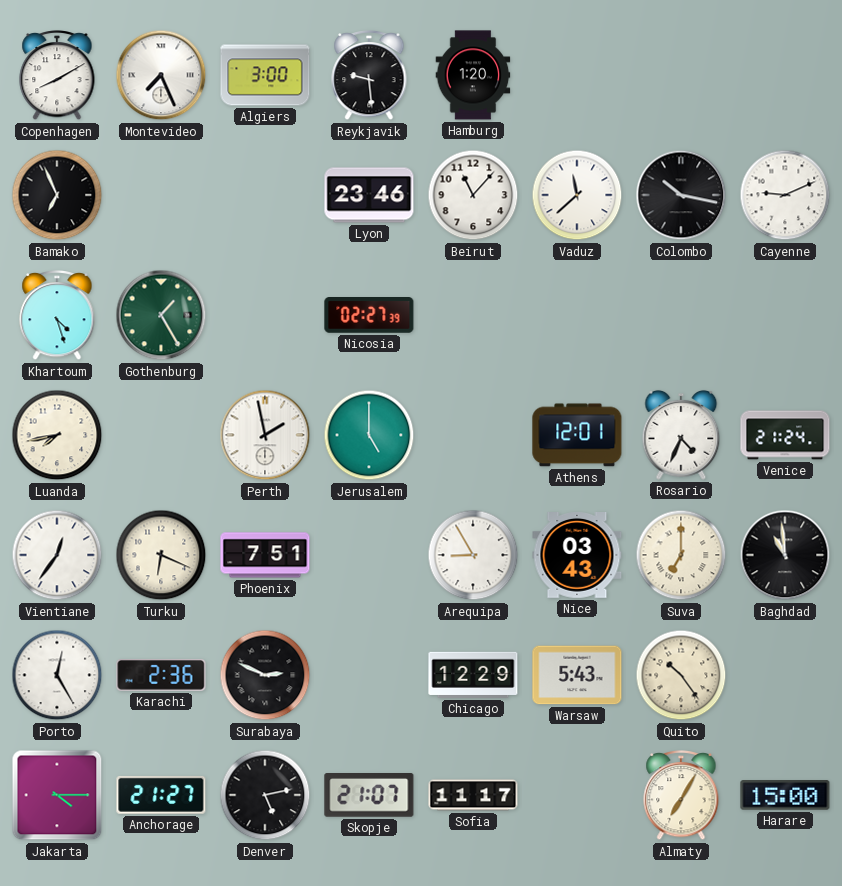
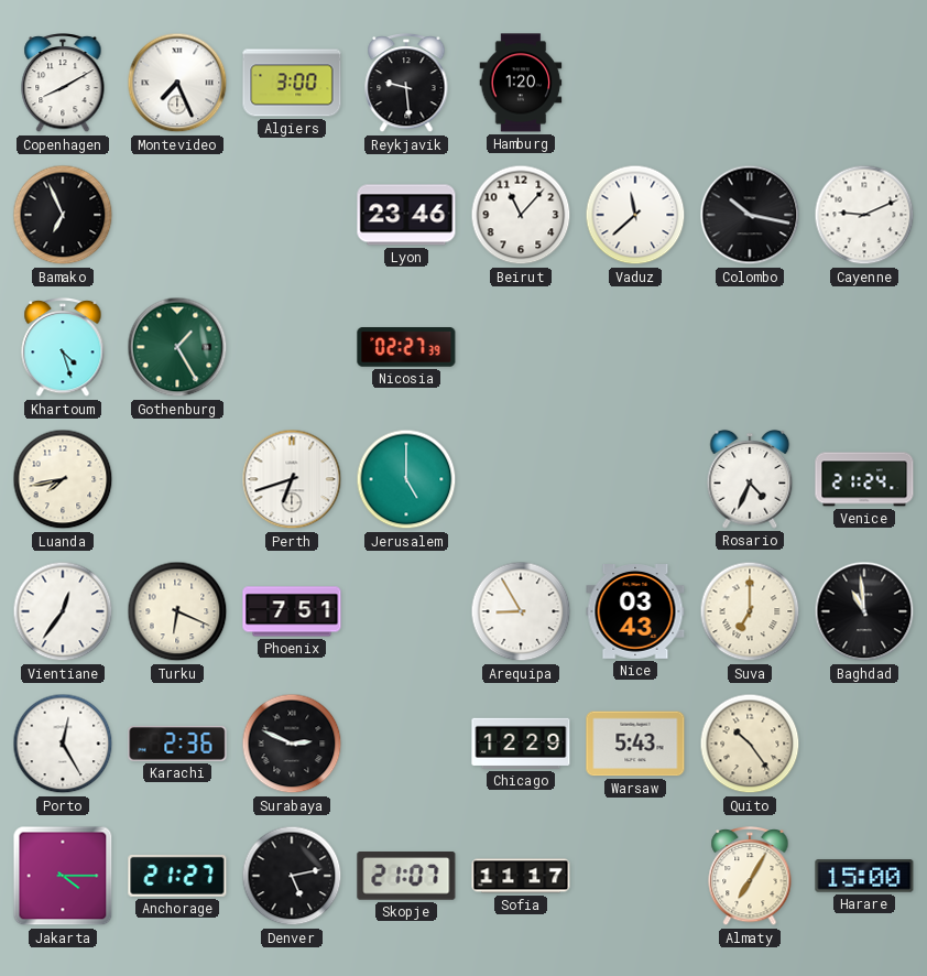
Perth: 1:58 -> 6:42
Athens: 12:01 -> none
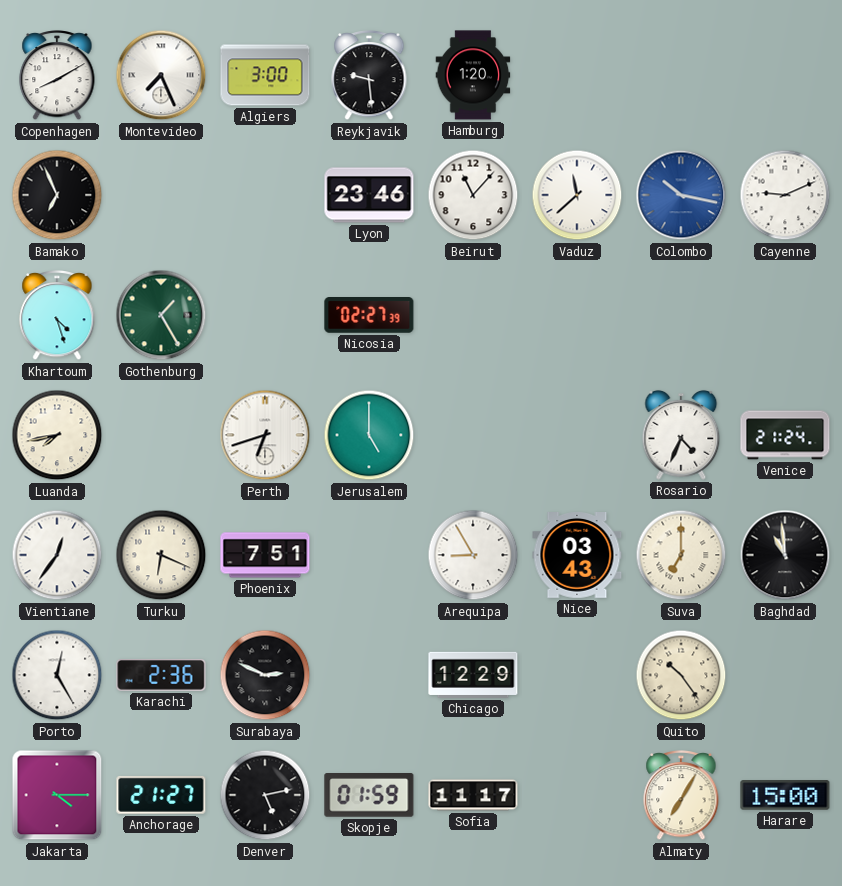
Colombo dial: black -> blue
Warsaw: 5:43 -> none
Skopje: 21:07 -> 01:59
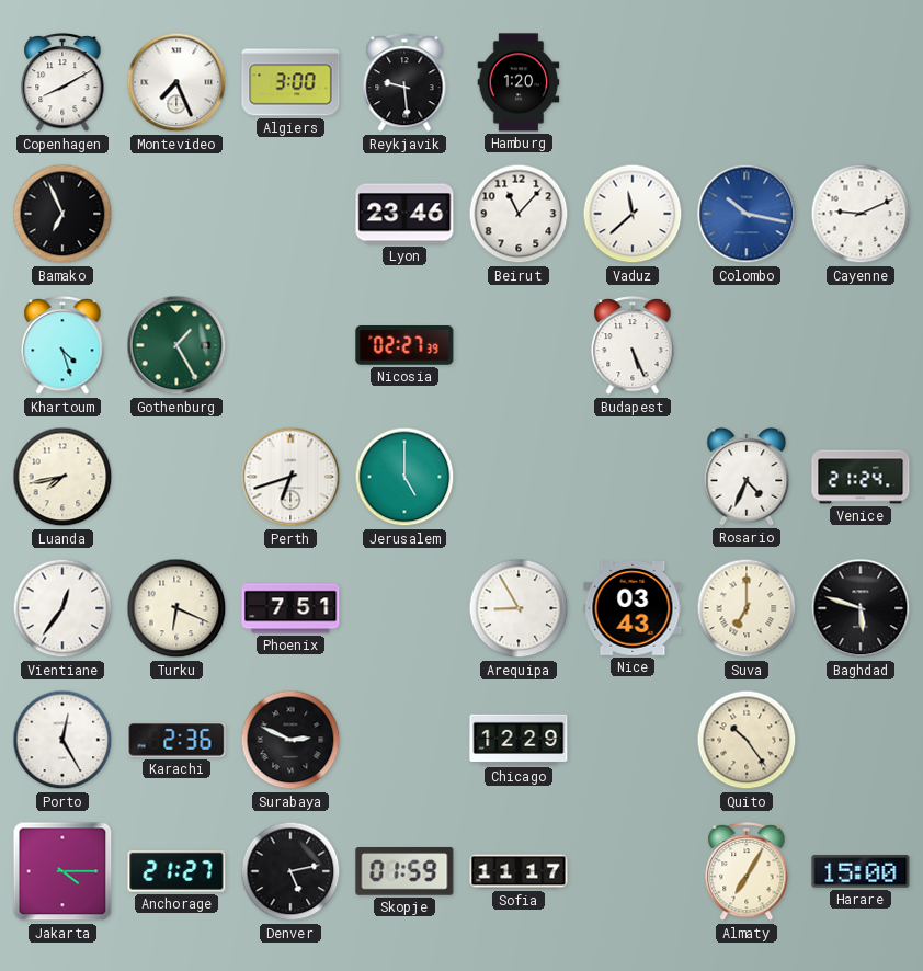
Budapest: none -> 5:26
Baghdad: 10:59 -> 5:48
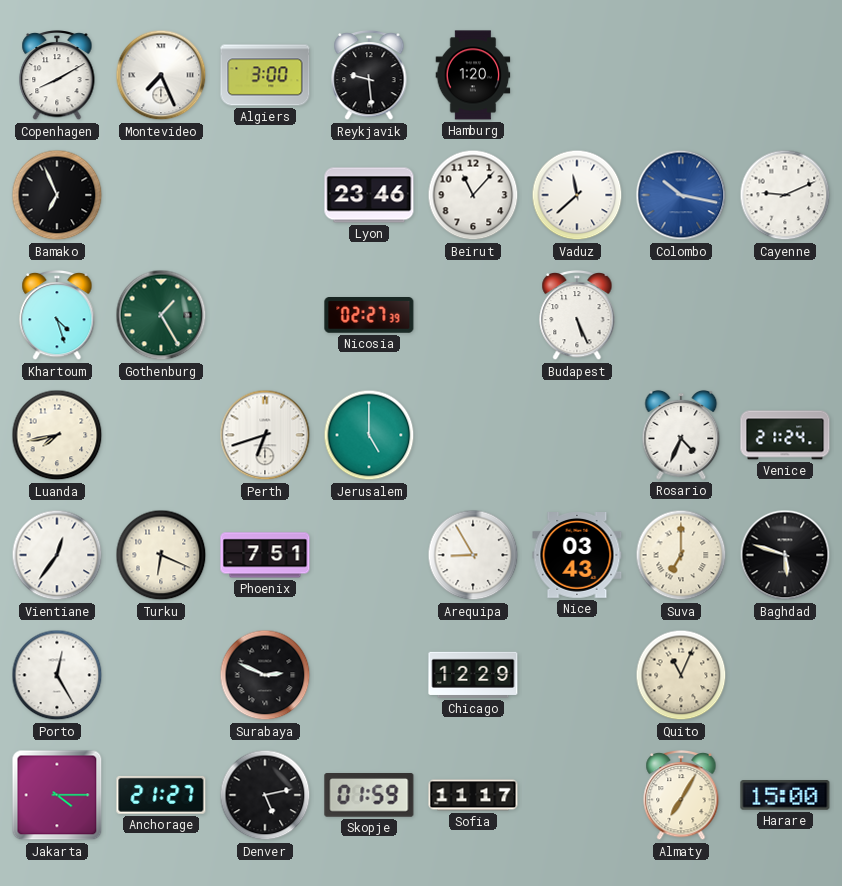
Karachi: 2:36 -> none
Quito: 10:24 -> 11:04
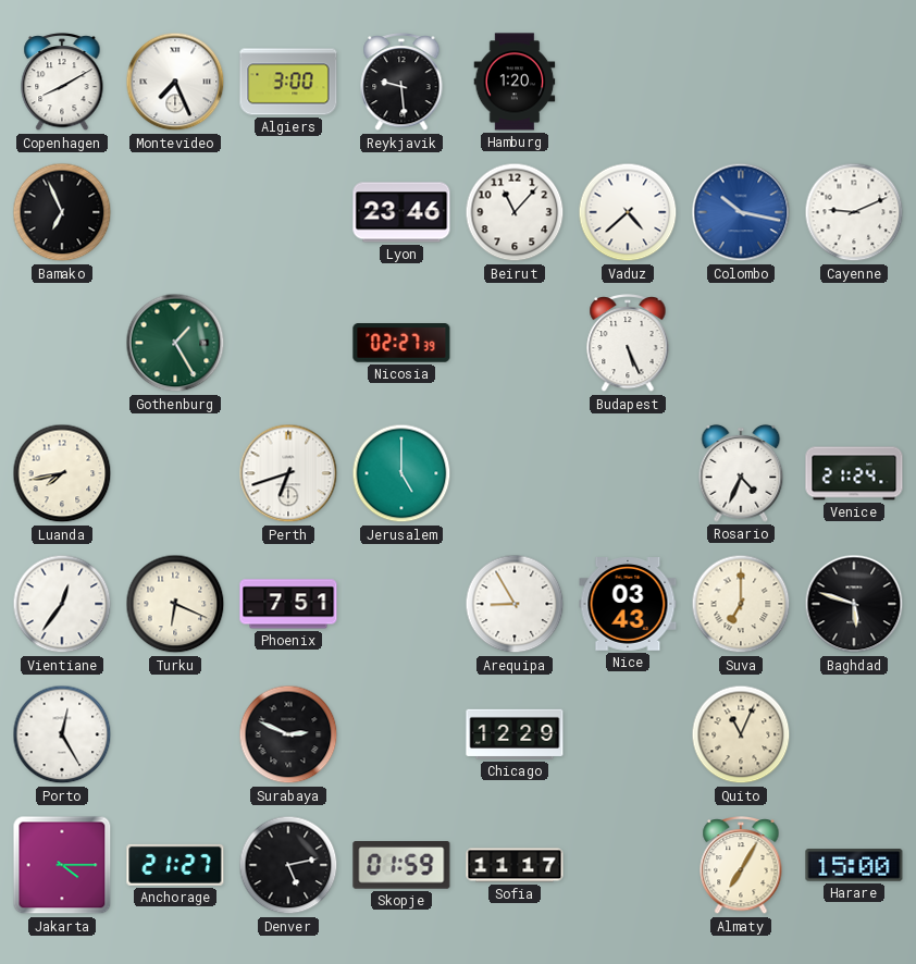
Vaduz: 11:38 -> 4:38
Khartoum: 4:27 -> none
